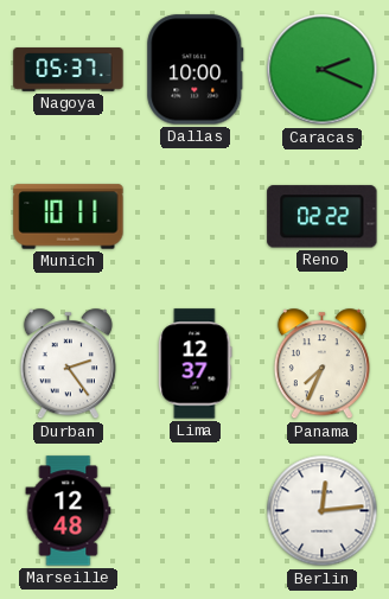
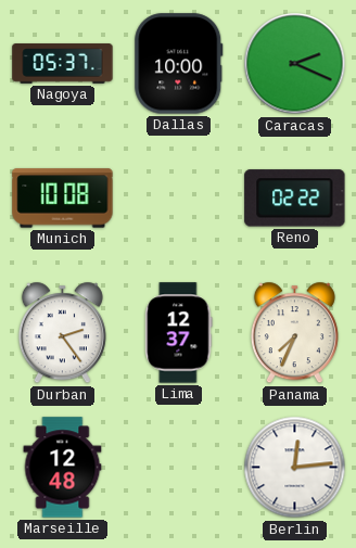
Munich: 10:11 -> 10:08
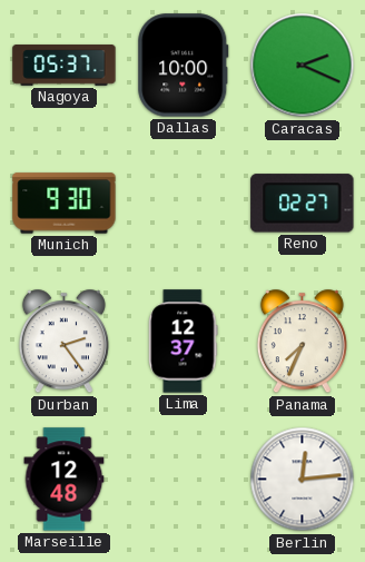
Munich: 10:08 -> 9:30
Reno: 02:22 -> 02:27
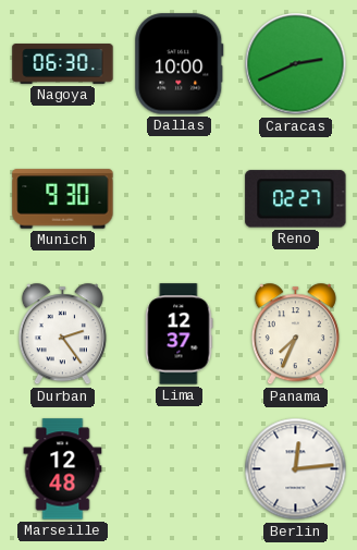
Nagoya: 05:37 -> 06:30
Caracas: 2:19 -> 2:41
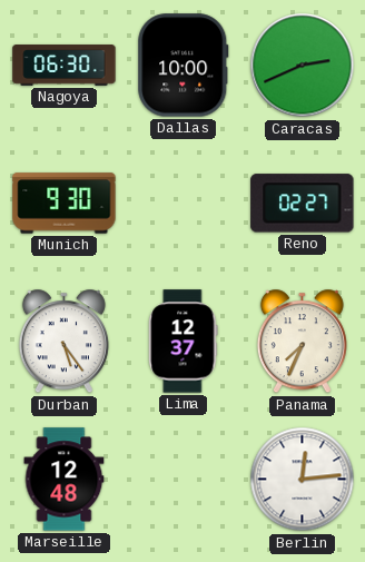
Durban: 2:24 -> 5:24
